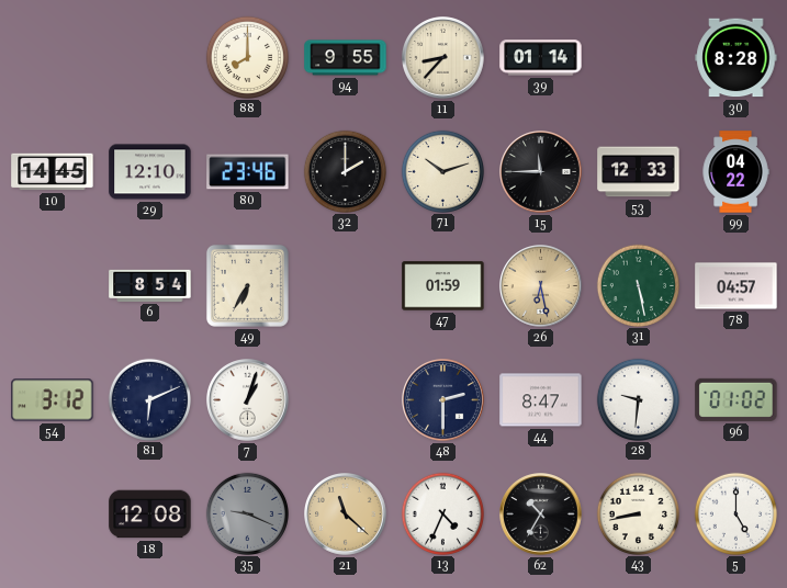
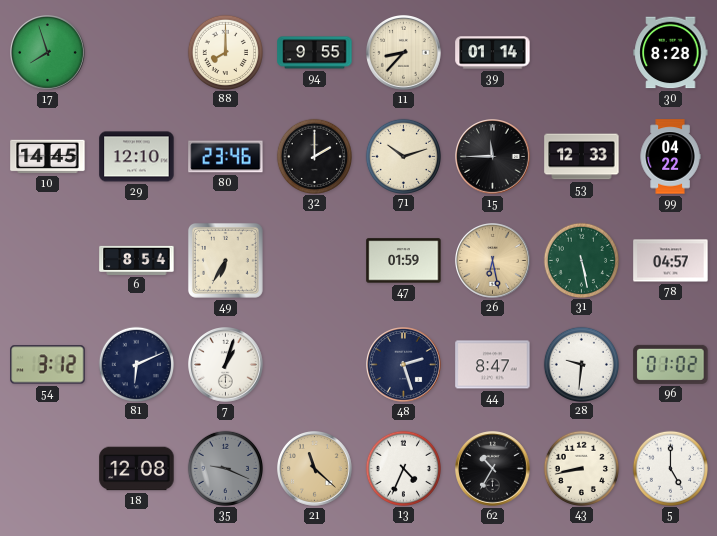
17: none -> 7:57
48: 2:30 -> 2:27
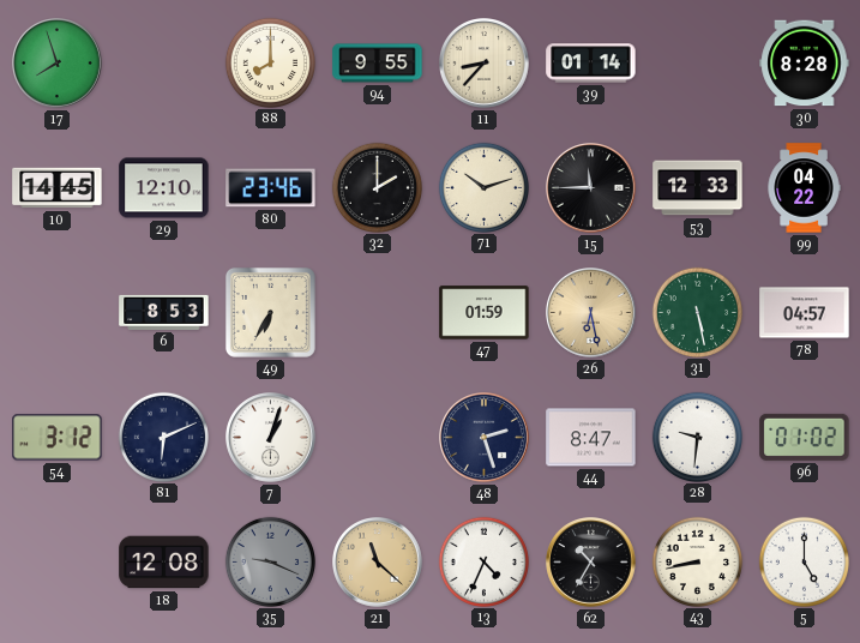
6: 8:54 -> 8:53
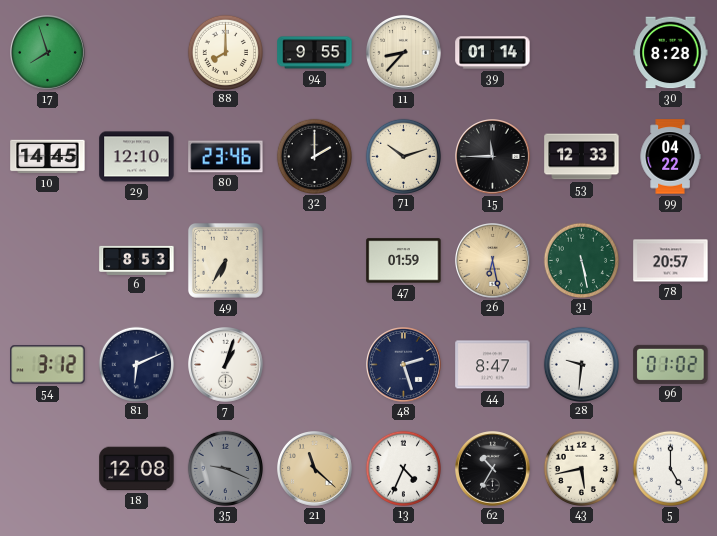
78: 04:57 -> 20:57
43: 8:43 -> 5:43
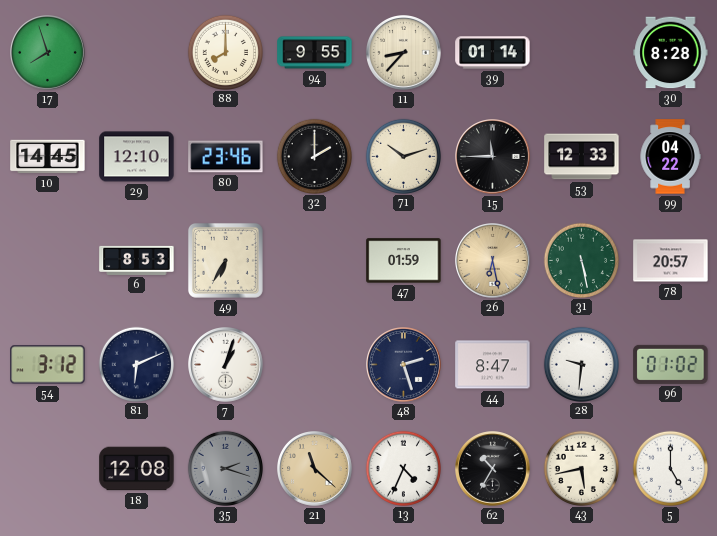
35: 9:19 -> 2:18
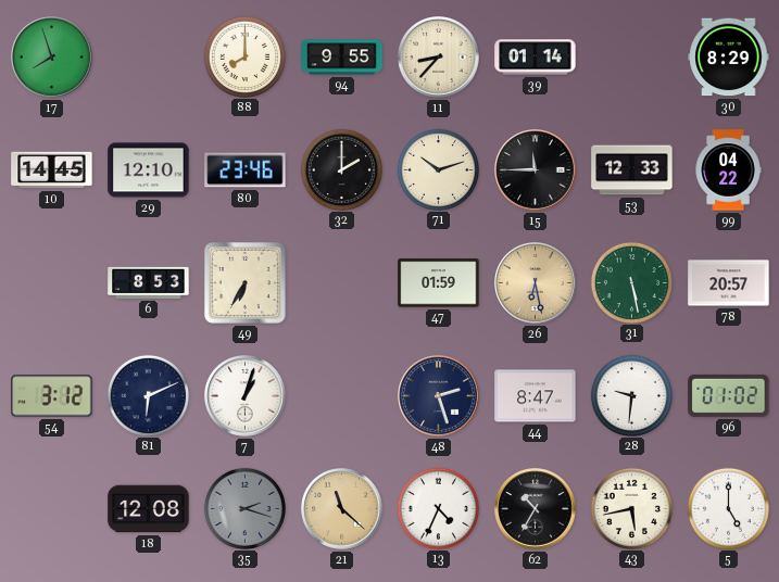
30: 8:28 -> 8:29
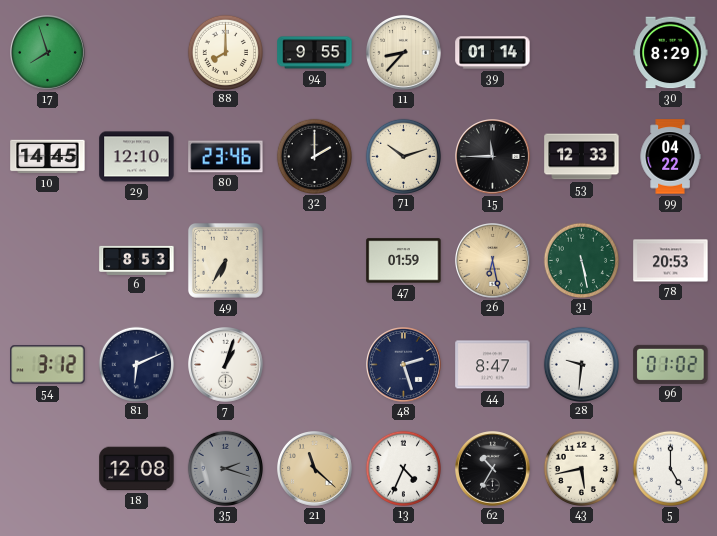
78: 20:57 -> 20:53
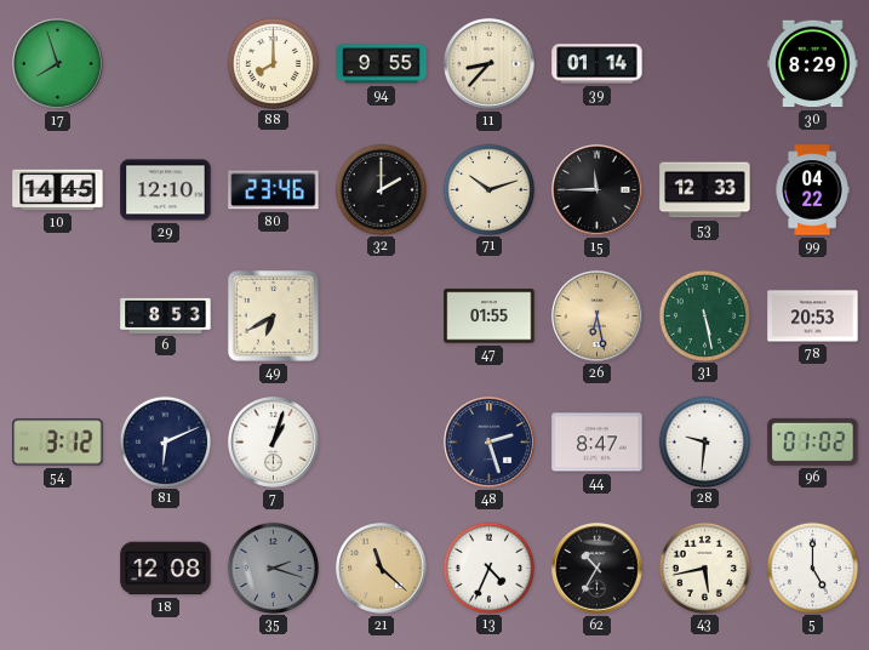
49: 6:35 -> 6:40
47: 01:59 -> 01:55
